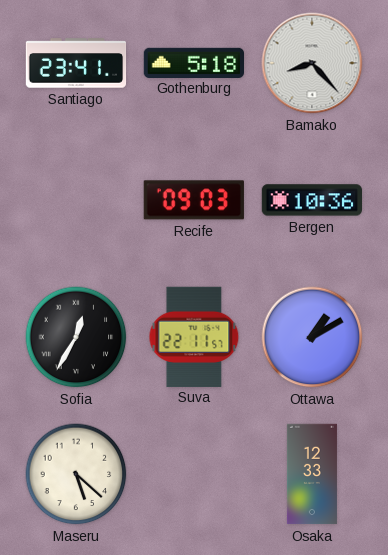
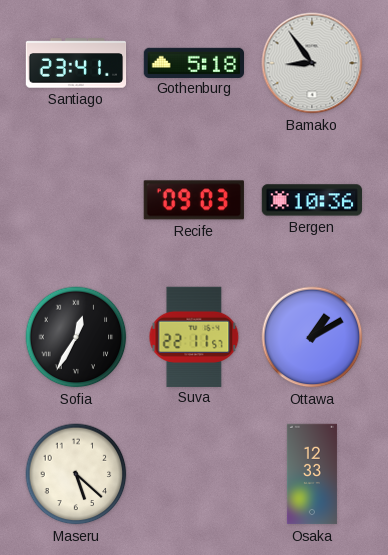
Bamako: 8:23 -> 8:54
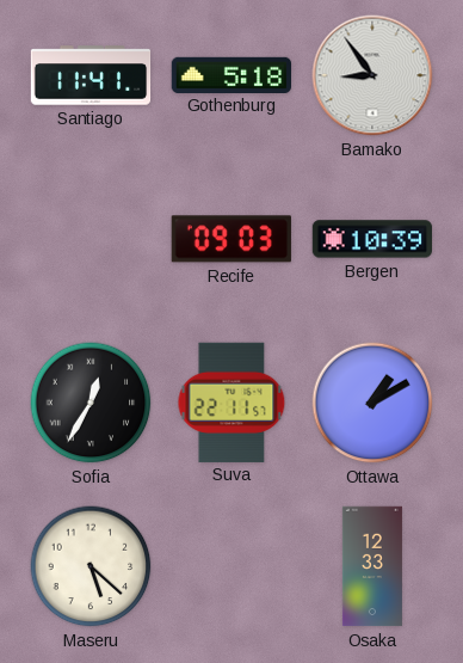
Santiago: 23:41 -> 11:41
Bergen: 10:36 -> 10:39
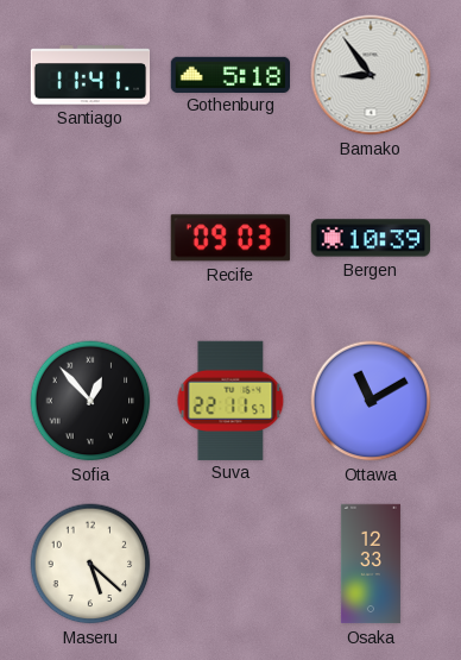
Sofia: 12:35 -> 12:53
Ottawa: 1:10 -> 11:10
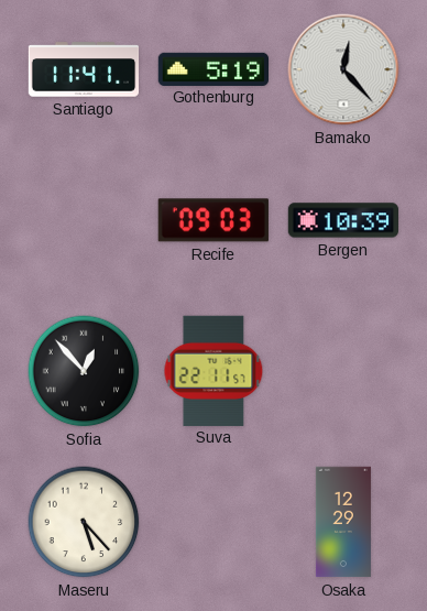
Gothenburg: 5:18 -> 5:19
Bamako: 8:54 -> 12:23
Ottawa: 11:10 -> none
Maseru: 5:22 -> 5:23
Osaka: 12:33 -> 12:29
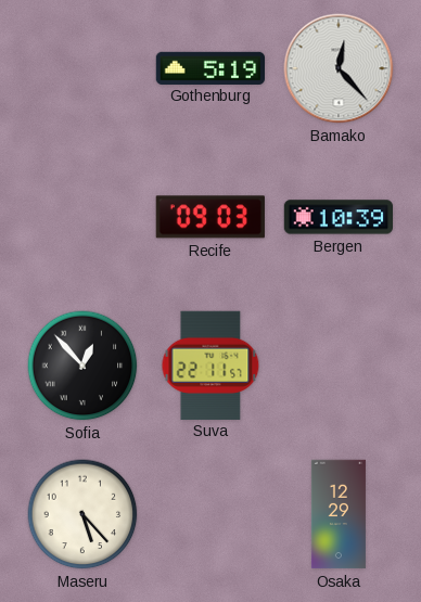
Santiago: 11:41 -> none
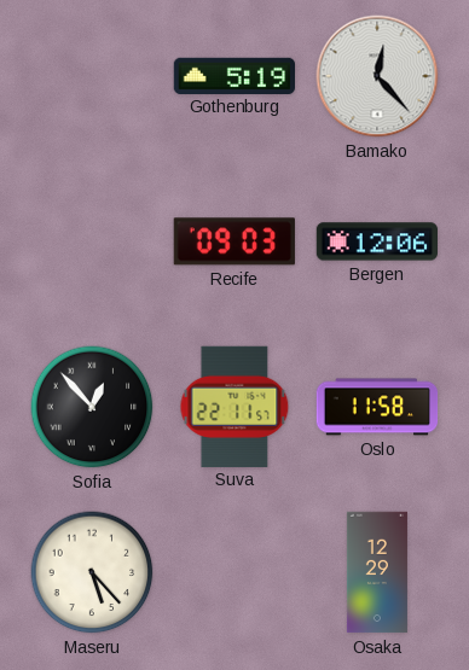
Bergen: 10:39 -> 12:06
Oslo: none -> 11:58
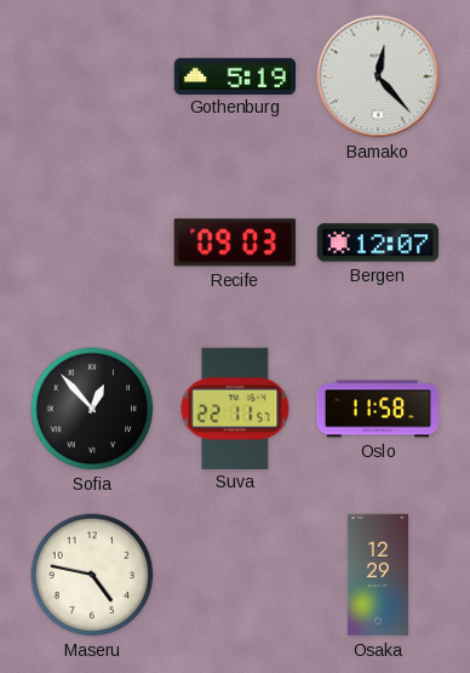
Bergen: 12:06 -> 12:07
Maseru: 5:23 -> 4:47
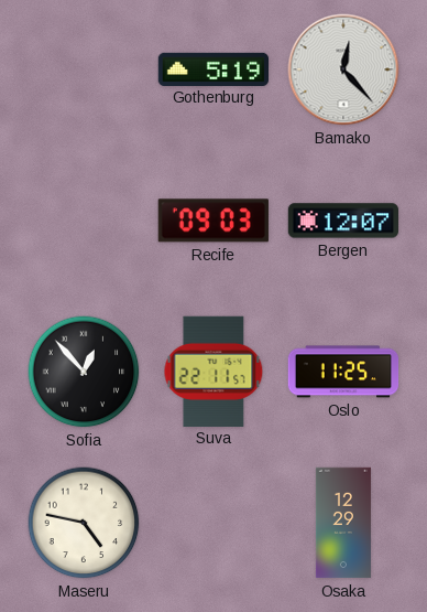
Oslo: 11:58 -> 11:25
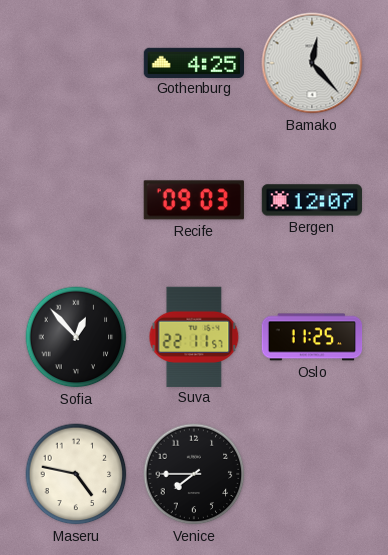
Gothenburg: 5:19 -> 4:25
Venice: none -> 7:45
Osaka: 12:29 -> none
